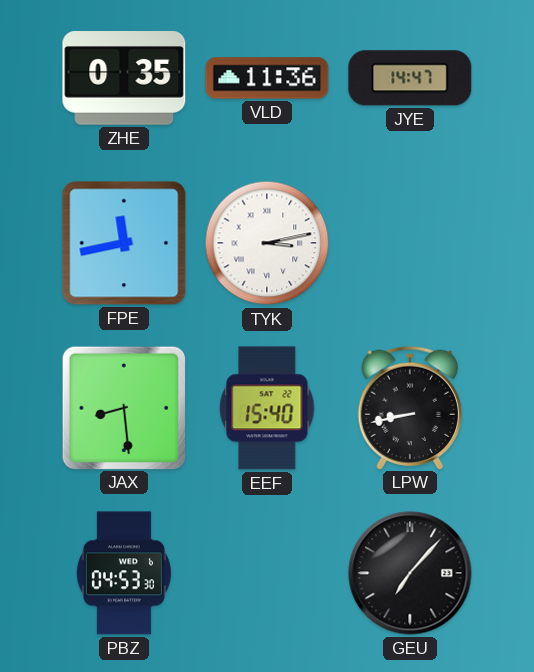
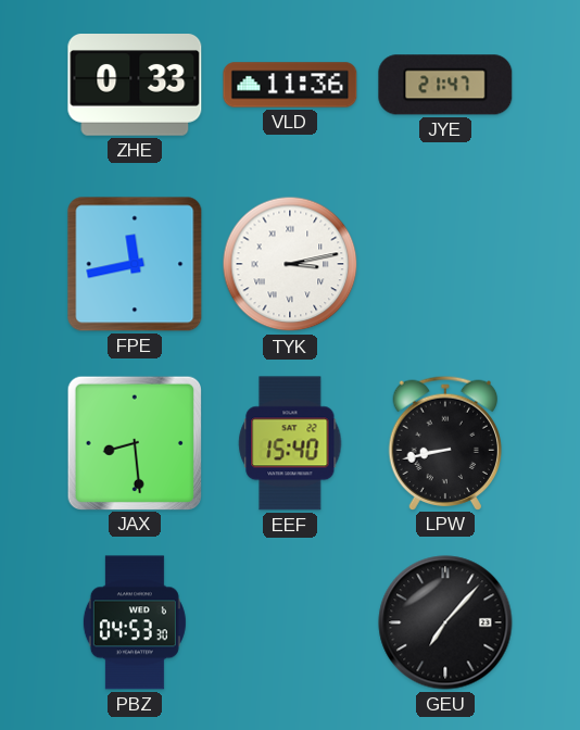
ZHE: 0:35 -> 0:33
JYE: 14:47 -> 21:47
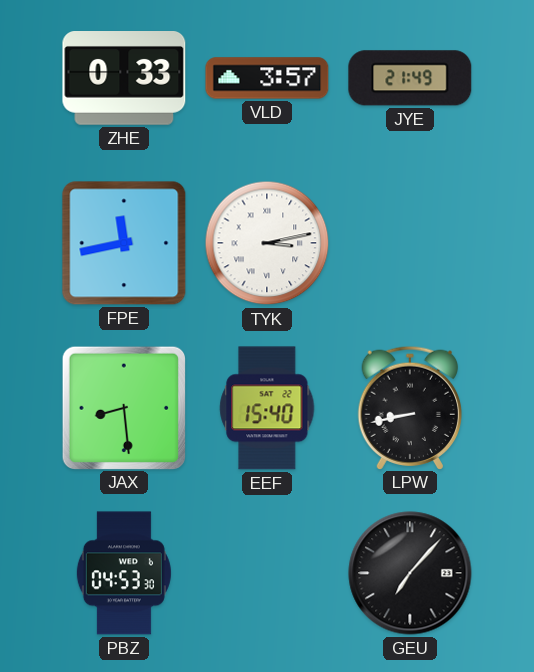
VLD: 11:36 -> 3:57
JYE: 21:47 -> 21:49
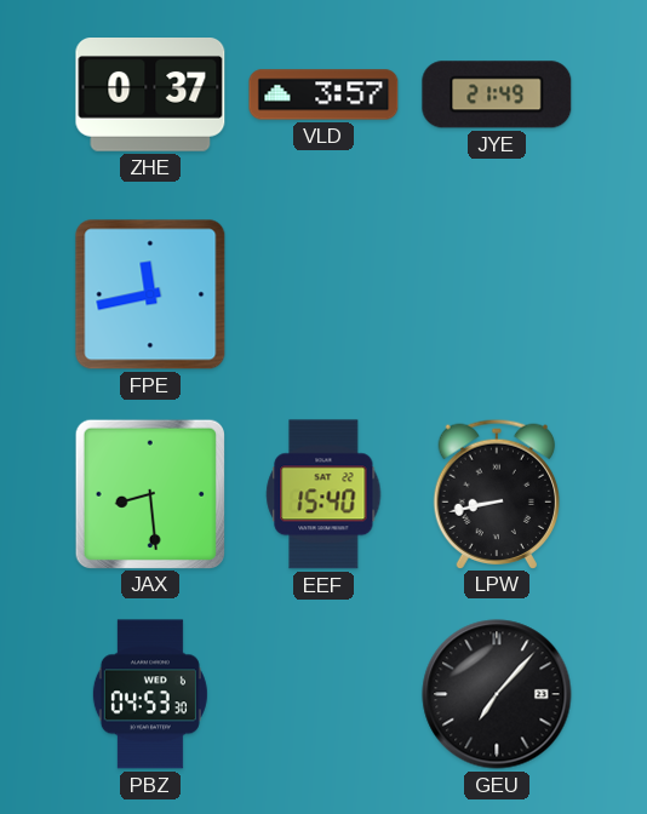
ZHE: 0:33 -> 0:37
TYK: 3:13 -> none
